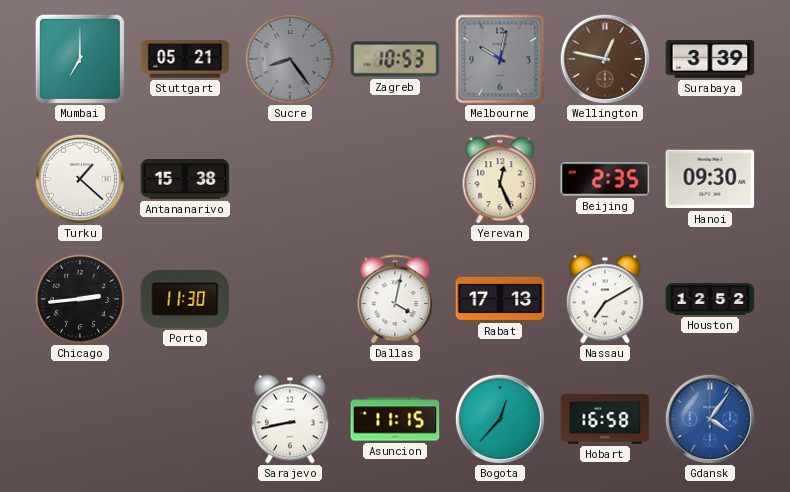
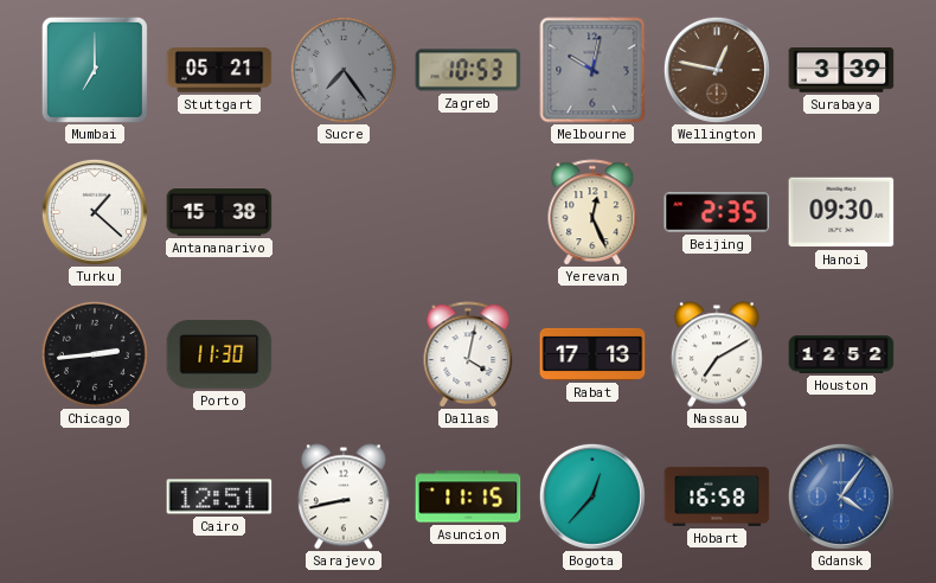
Sucre: 8:24 -> 7:24
Cairo: none -> 12:51
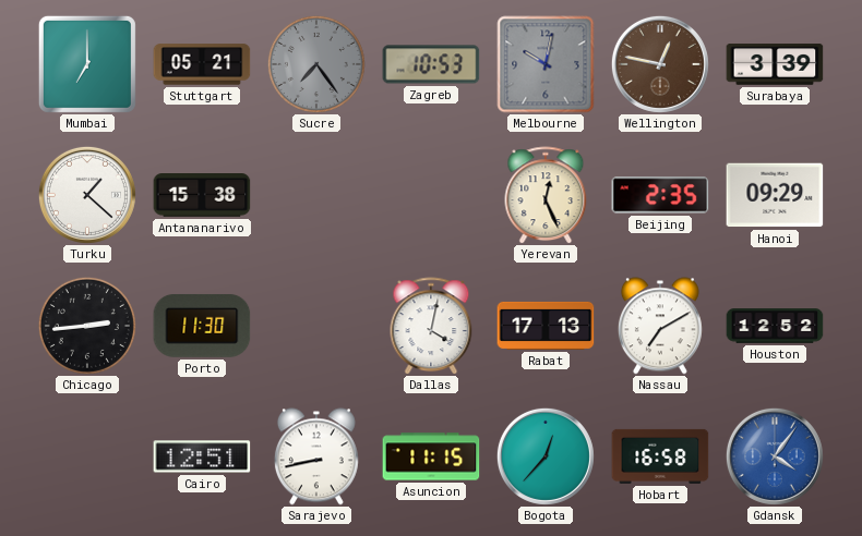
Hanoi: 09:30 -> 09:29
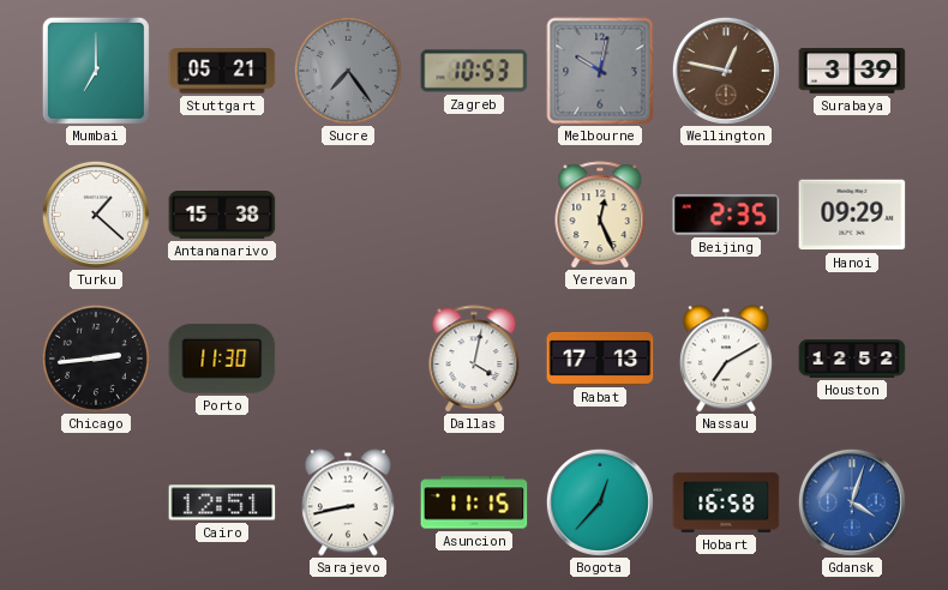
Gdansk: 4:06 -> 4:03
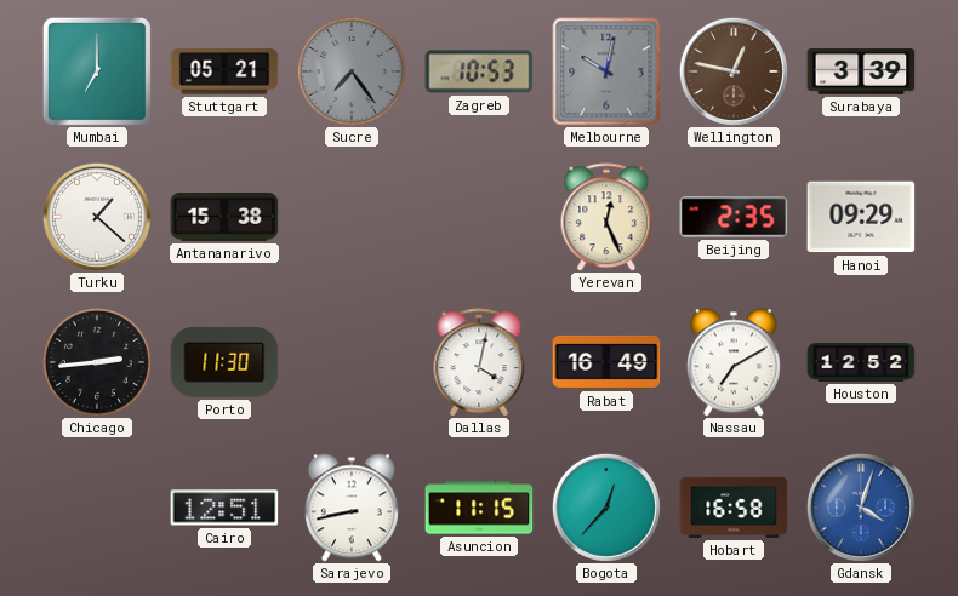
Rabat: 17:13 -> 16:49
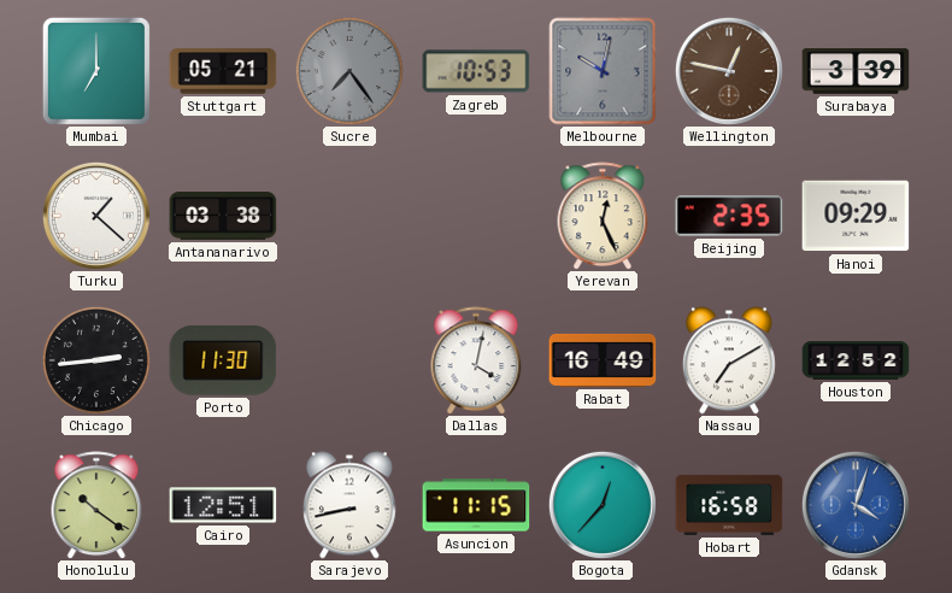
Antananarivo: 15:38 -> 03:38
Honolulu: none -> 10:21
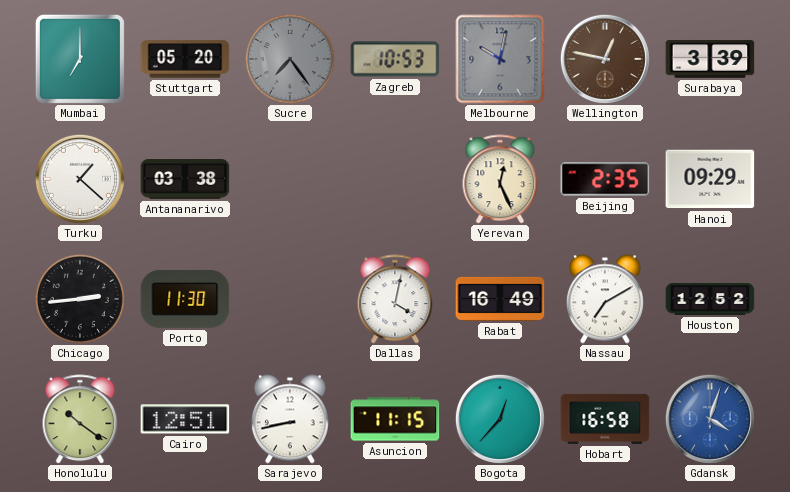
Stuttgart: 05:21 -> 05:20
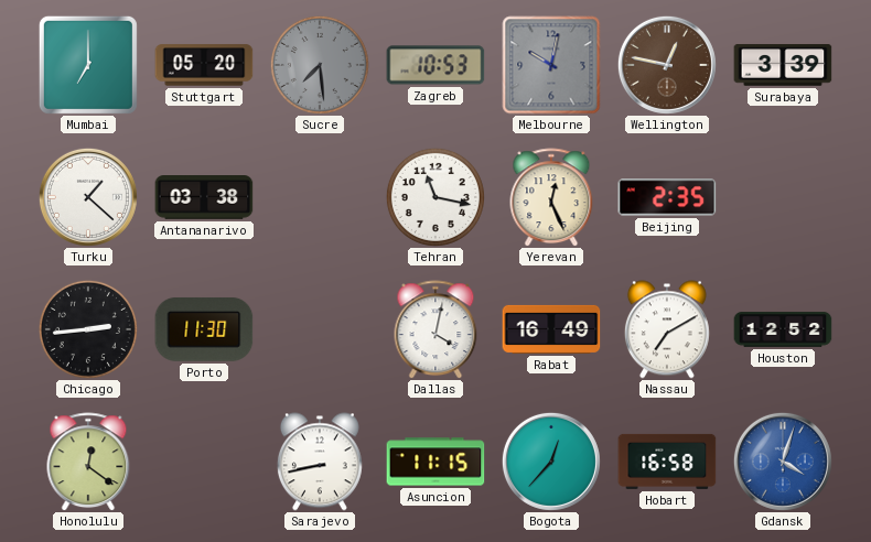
Sucre: 7:24 -> 7:29
Tehran: none -> 11:17
Hanoi: 09:29 -> none
Honolulu: 10:21 -> 12:21
Cairo: 12:51 -> none
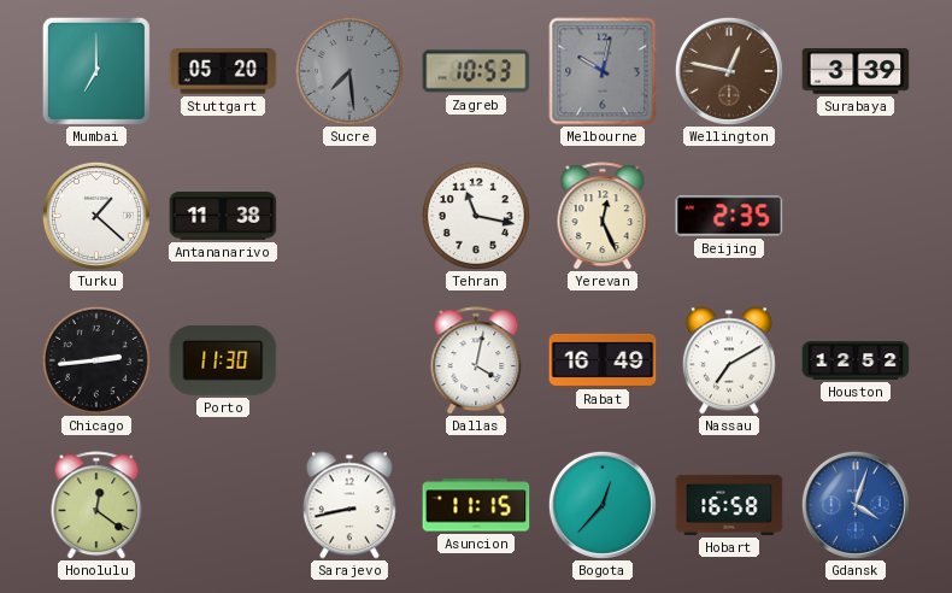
Antananarivo: 03:38 -> 11:38
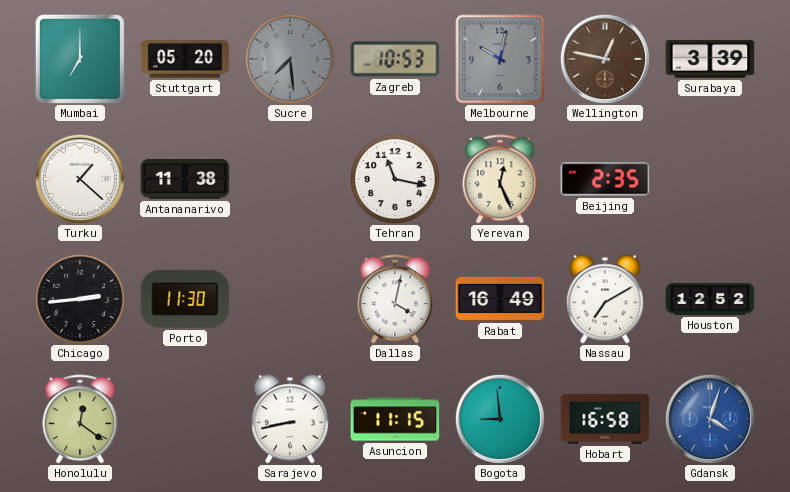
Bogota: 12:37 -> 8:59
